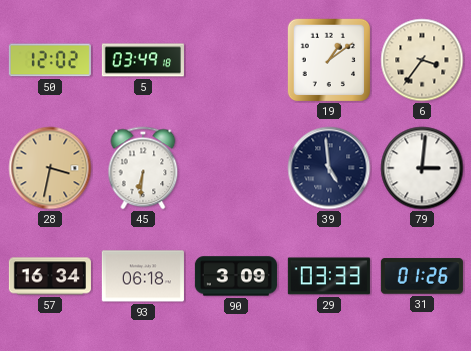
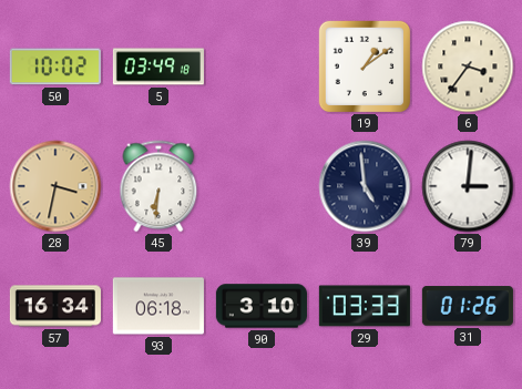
50: 12:02 -> 10:02
90: 3:09 -> 3:10
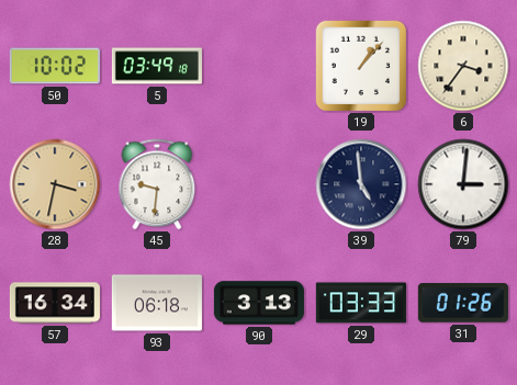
19: 1:09 -> 1:07
45: 6:31 -> 9:31
90: 3:10 -> 3:13
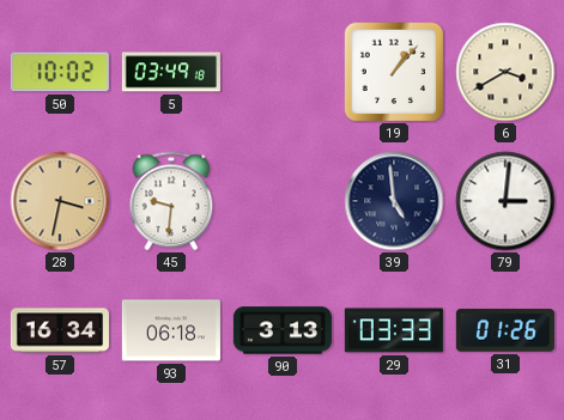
6: 3:36 -> 3:40
